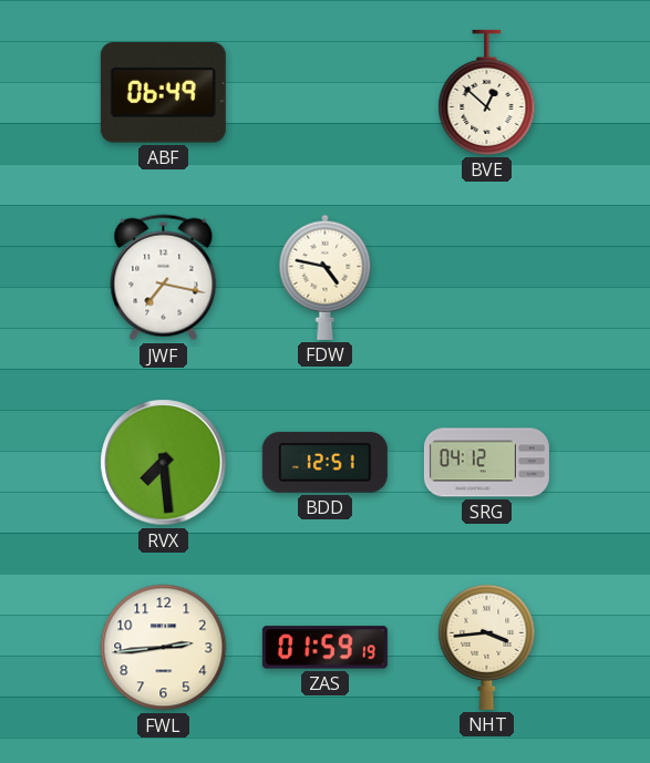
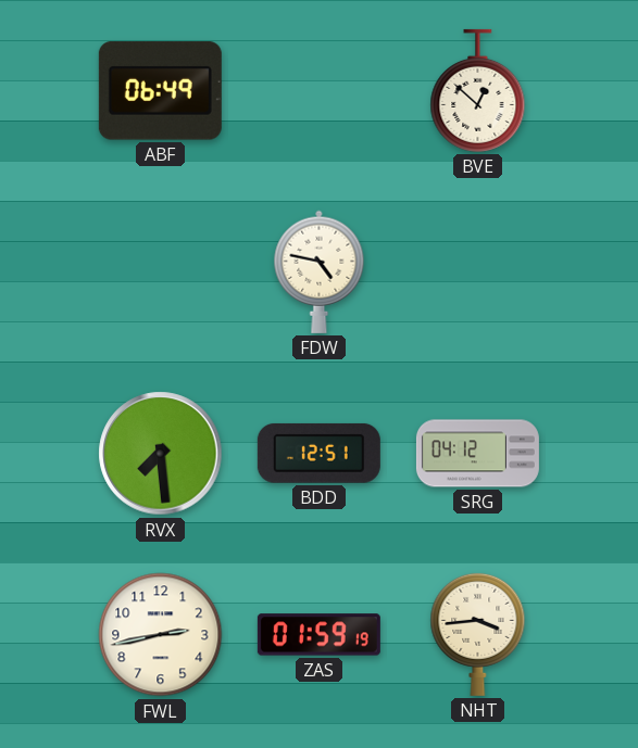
JWF: 7:17 -> none
FWL: 2:44 -> 2:43
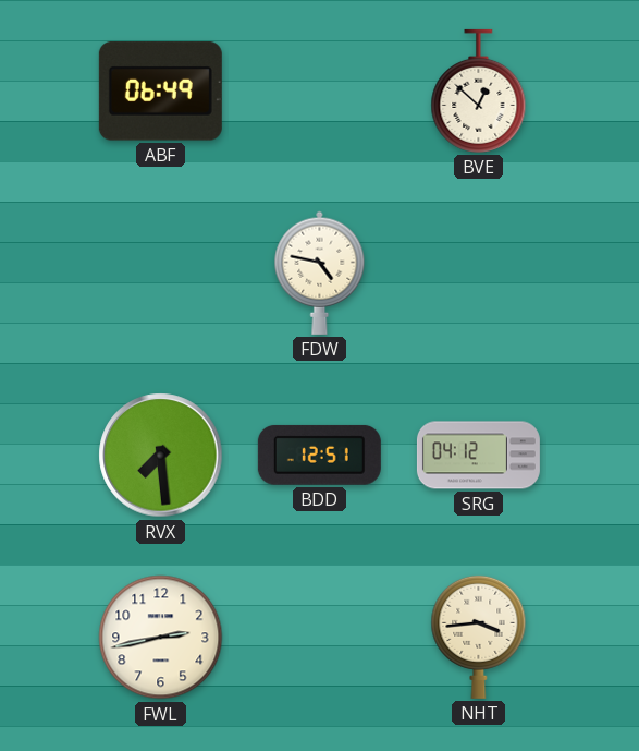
ZAS: 01:59 -> none
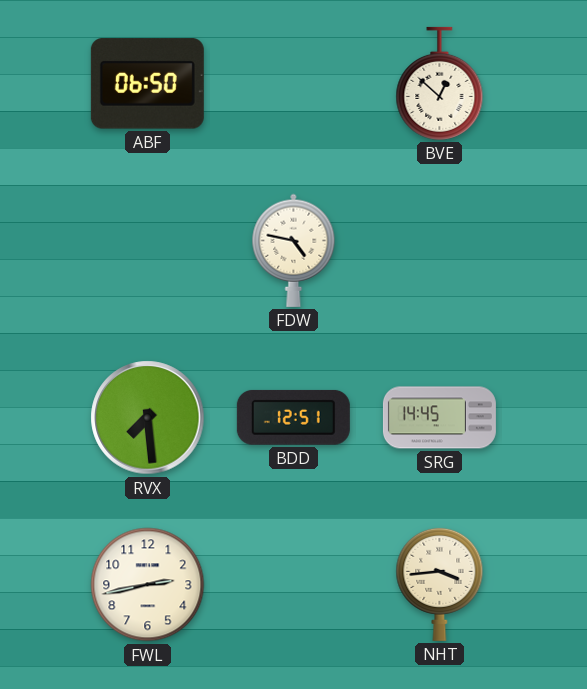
ABF: 06:49 -> 06:50
SRG: 04:12 -> 14:45
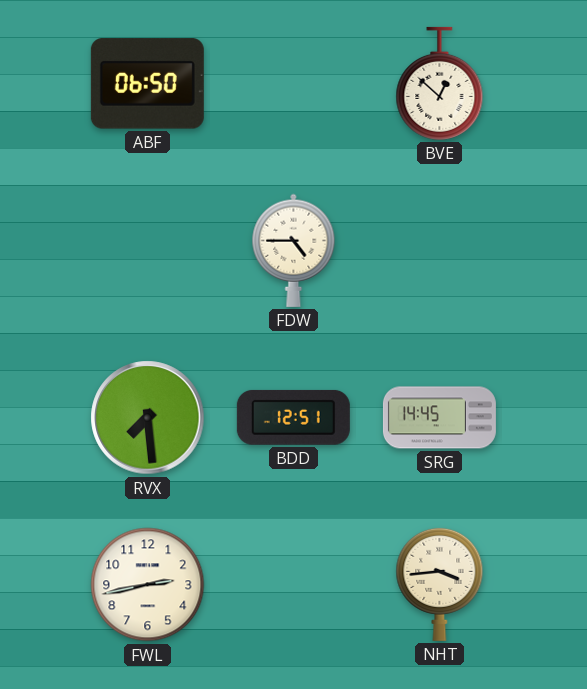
FDW: 4:47 -> 4:45
